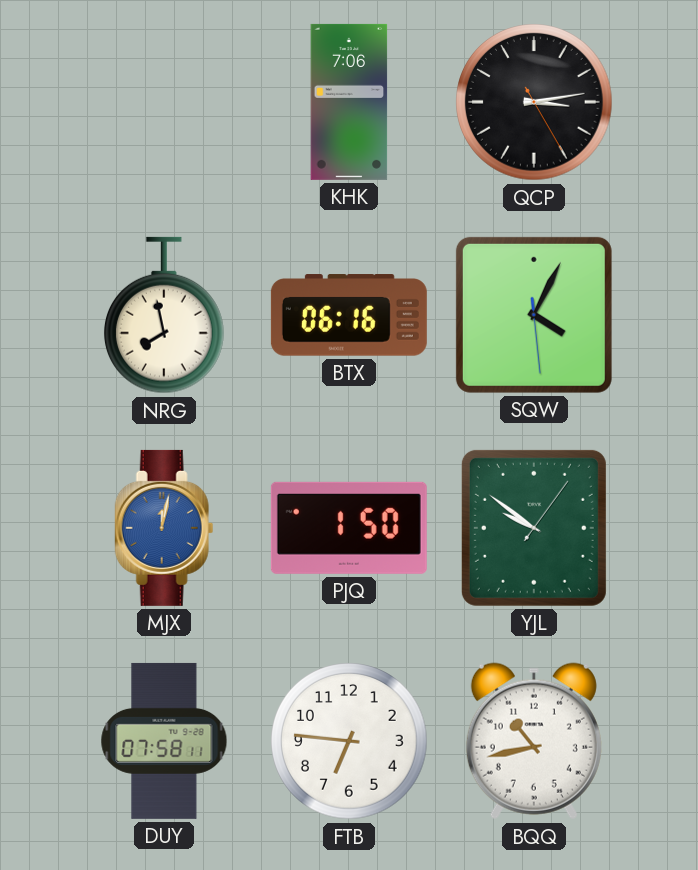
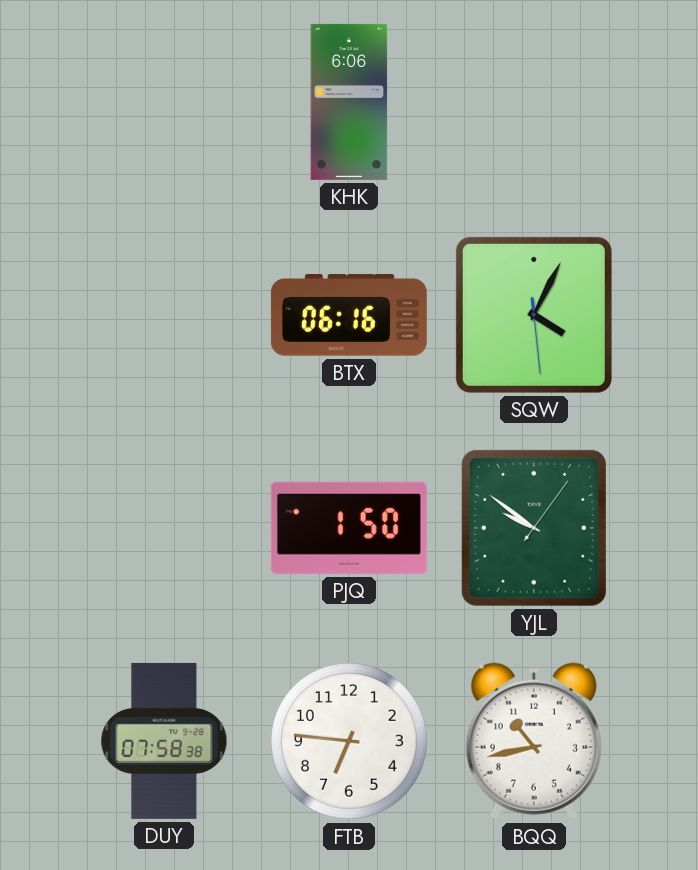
KHK: 7:06 -> 6:06
QCP: 3:13 -> none
NRG: 7:58 -> none
MJX: 12:02 -> none
DUY: 07:58:11 -> 07:58:38
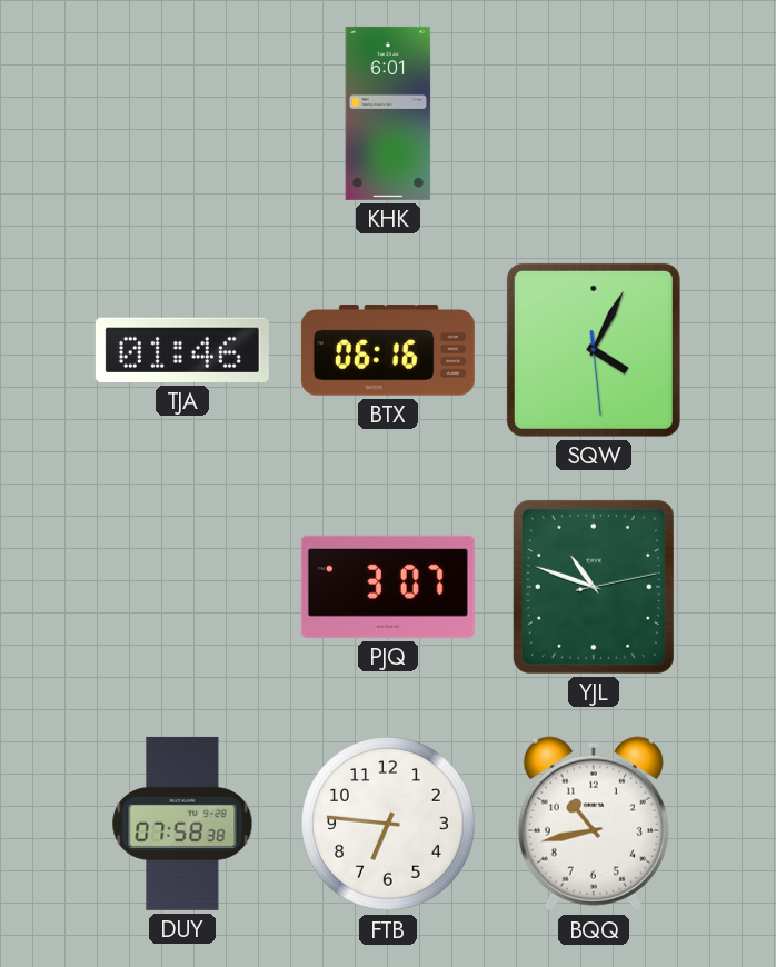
KHK: 6:06 -> 6:01
TJA: none -> 01:46
PJQ: 1:50 -> 3:07
YJL: 9:51 -> 10:48
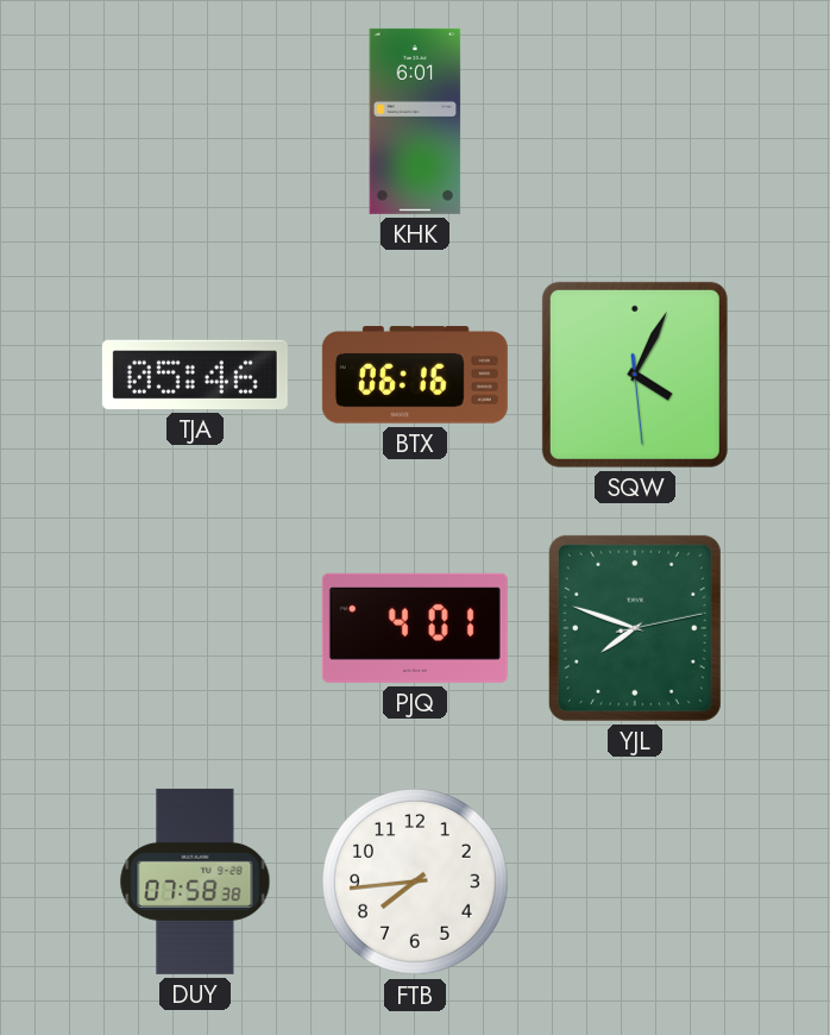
TJA: 01:46 -> 05:46
PJQ: 3:07 -> 4:01
YJL: 10:48 -> 7:48
FTB: 6:46 -> 7:44
BQQ: 10:43 -> none
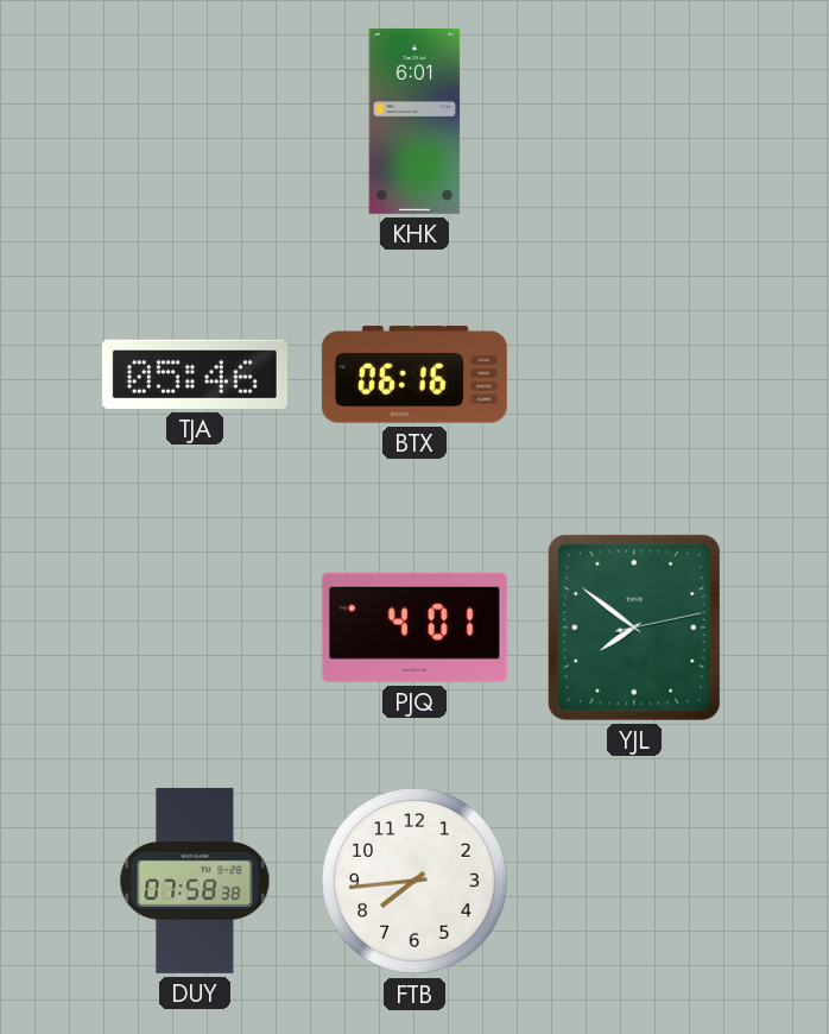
SQW: 4:04 -> none
YJL: 7:48 -> 7:51
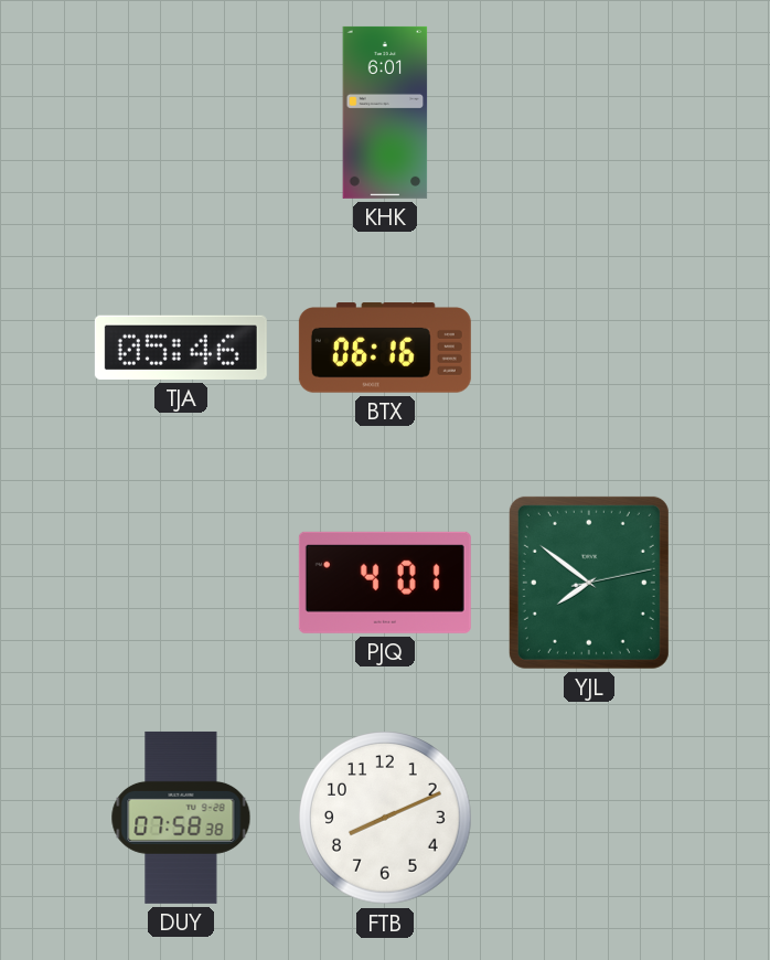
FTB: 7:44 -> 8:11
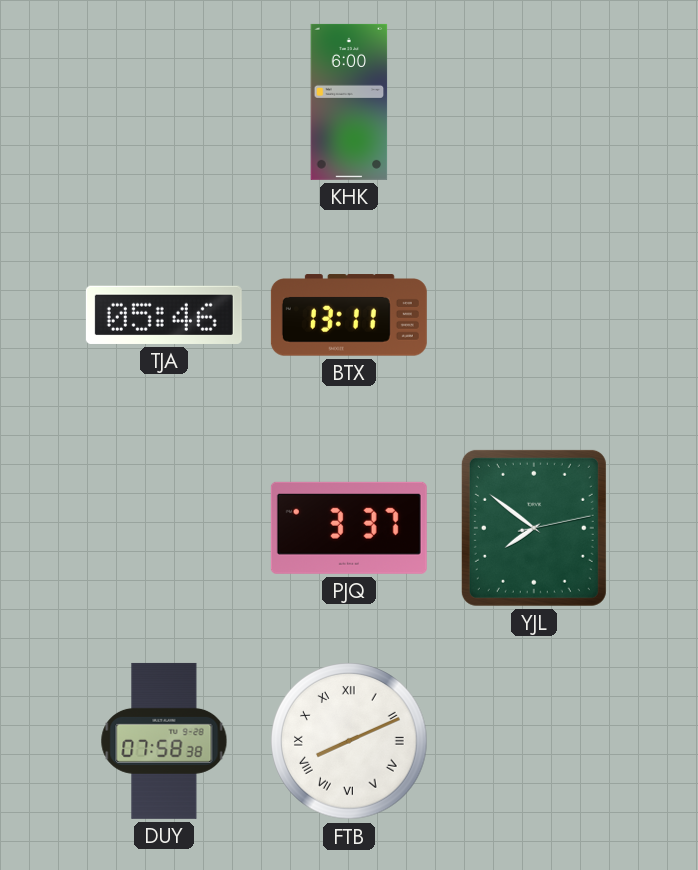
KHK: 6:01 -> 6:00
BTX: 06:16 -> 13:11
PJQ: 4:01 -> 3:37
FTB numerals: Arabic -> Roman
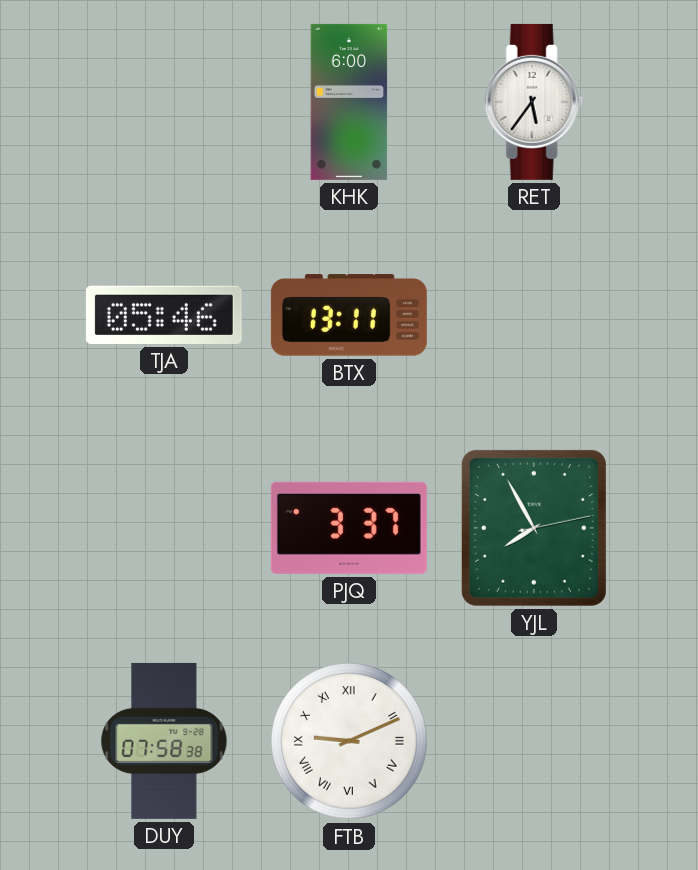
RET: none -> 5:36
YJL: 7:51 -> 7:55
FTB: 8:11 -> 9:11
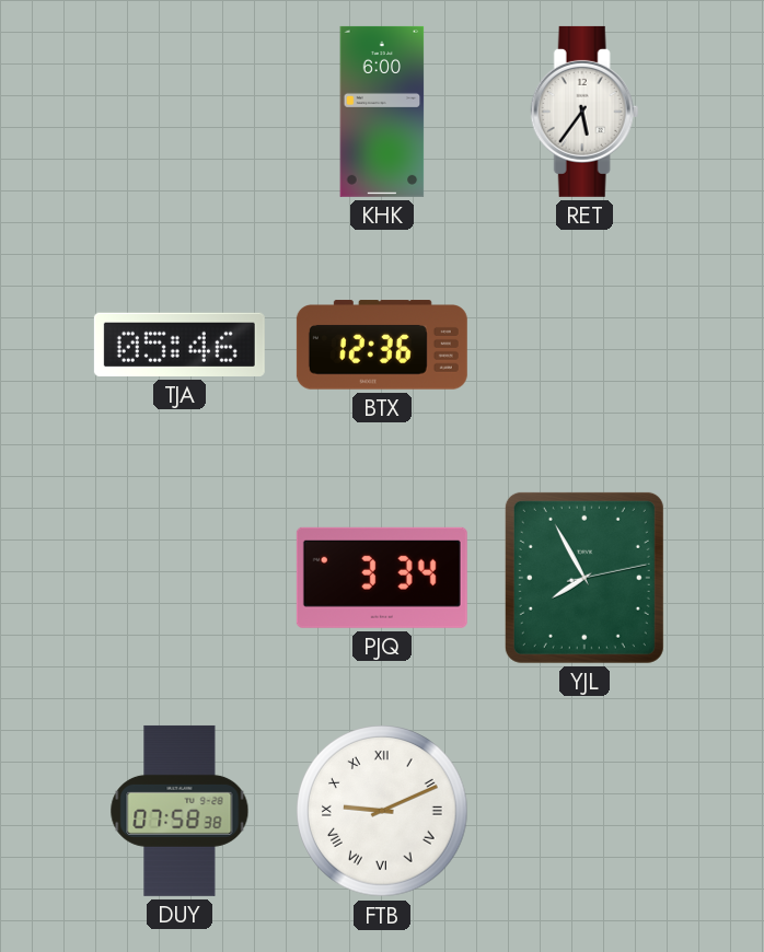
BTX: 13:11 -> 12:36
PJQ: 3:37 -> 3:34
